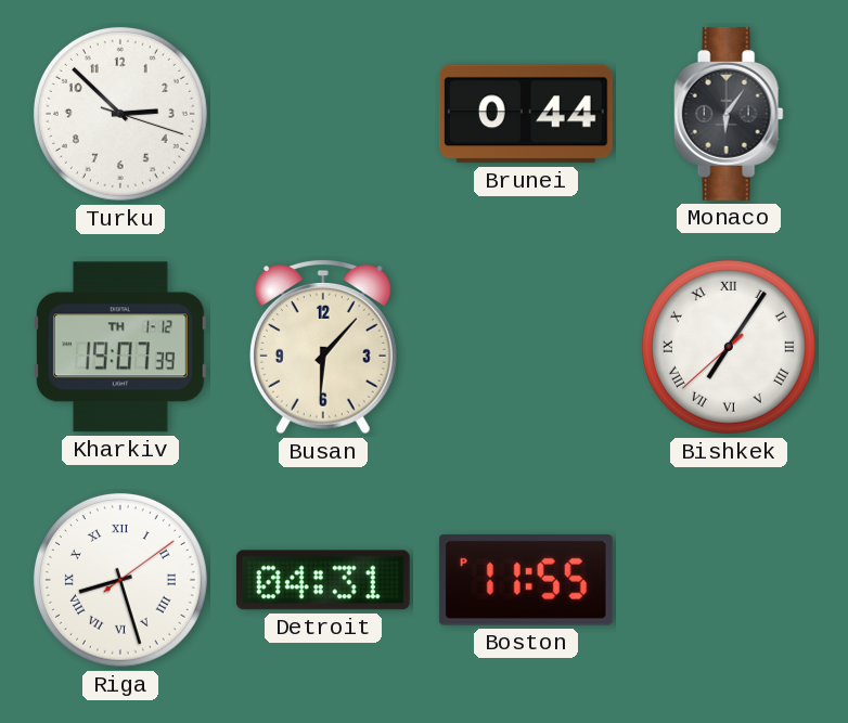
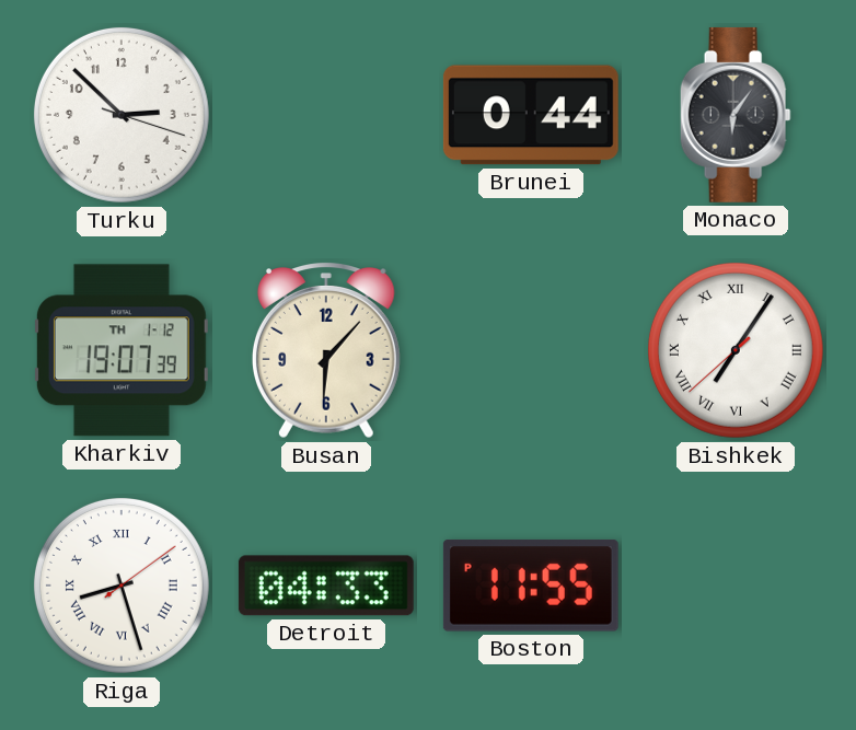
Detroit: 04:31 -> 04:33
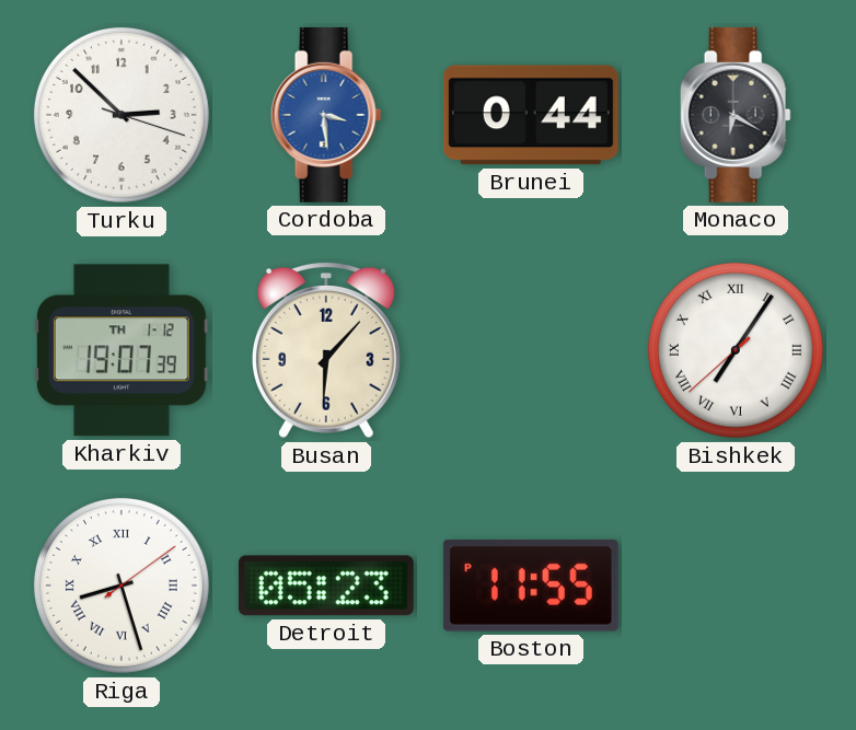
Cordoba: none -> 3:29
Monaco: 6:06 -> 6:20
Detroit: 04:33 -> 05:23
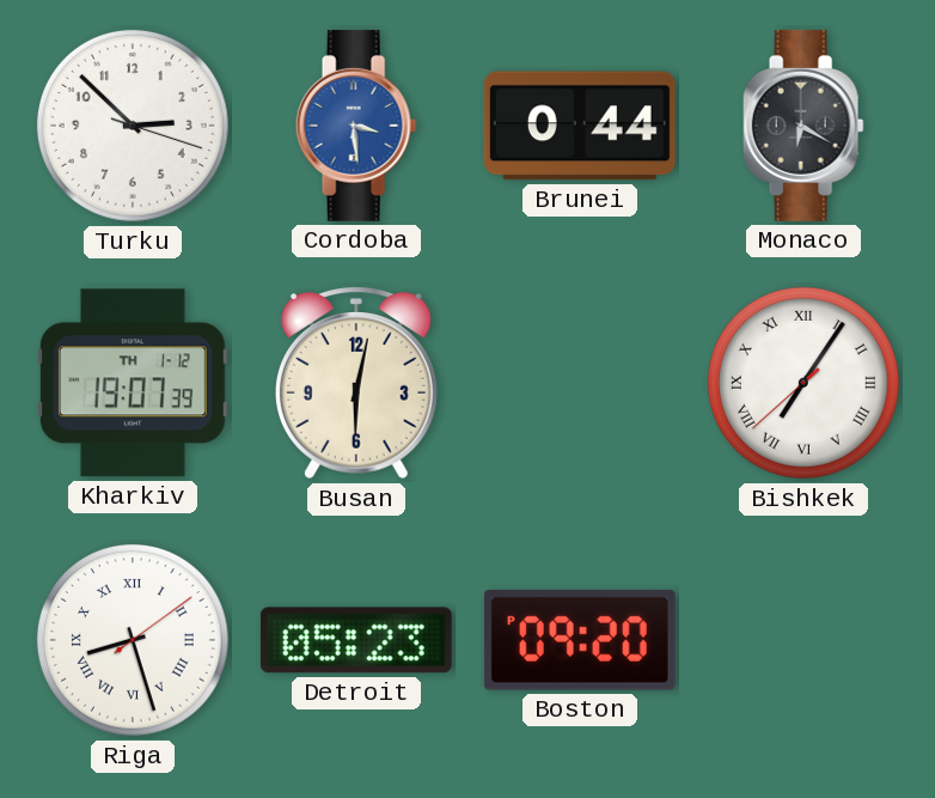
Busan: 6:07 -> 6:02
Boston: 11:55 -> 09:20
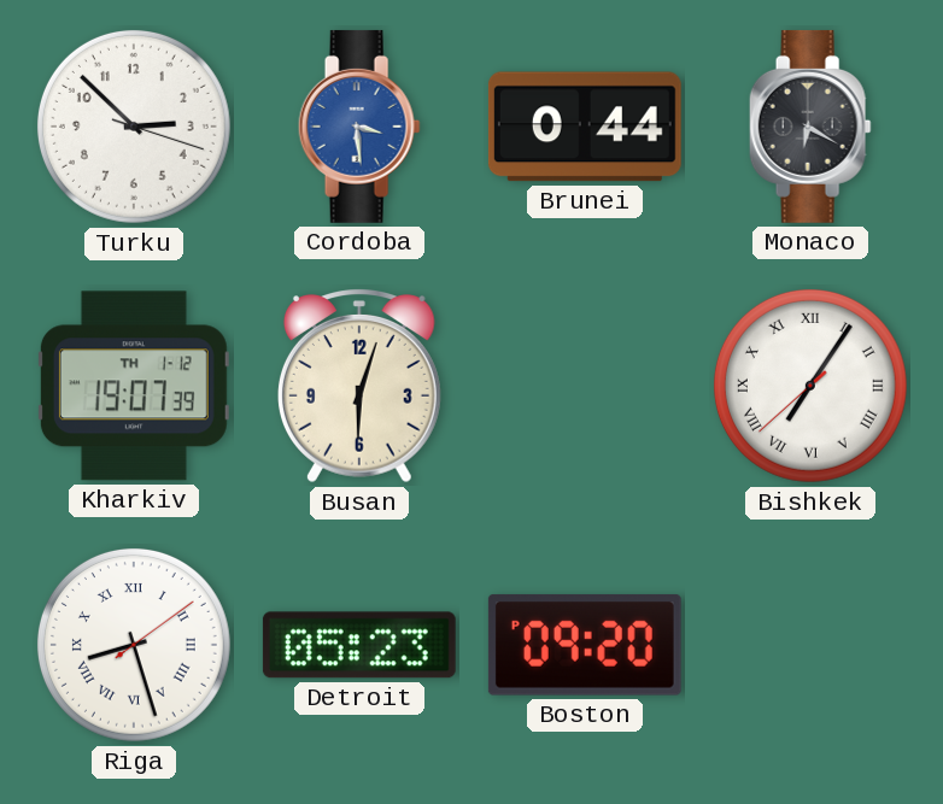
Busan: 6:02 -> 6:03
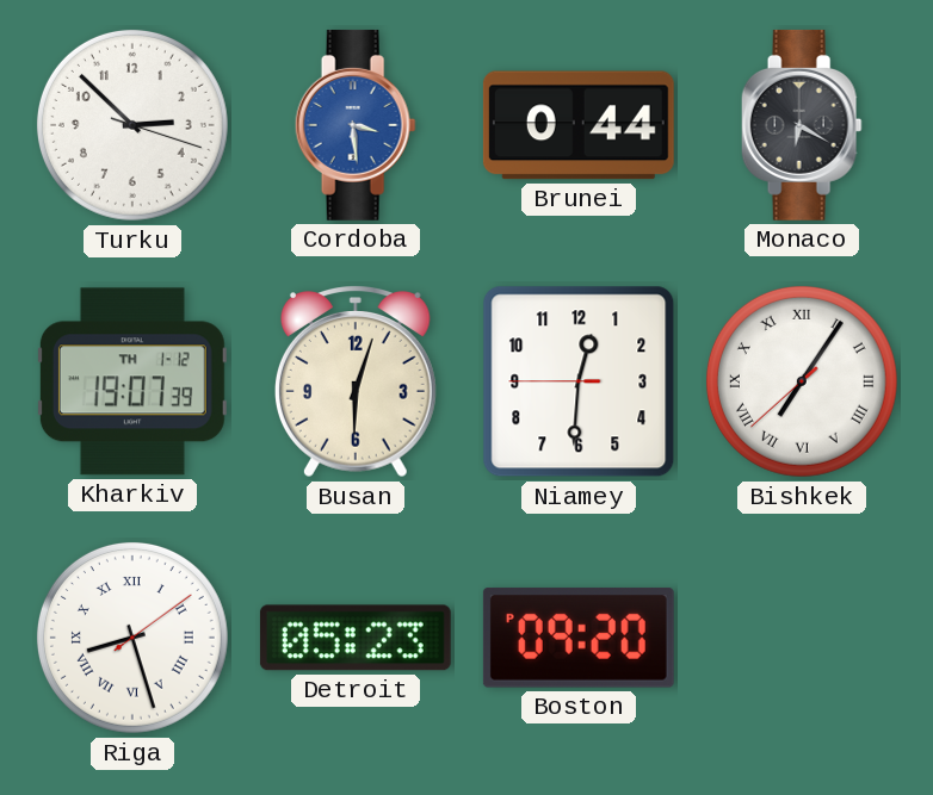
Niamey: none -> 12:30
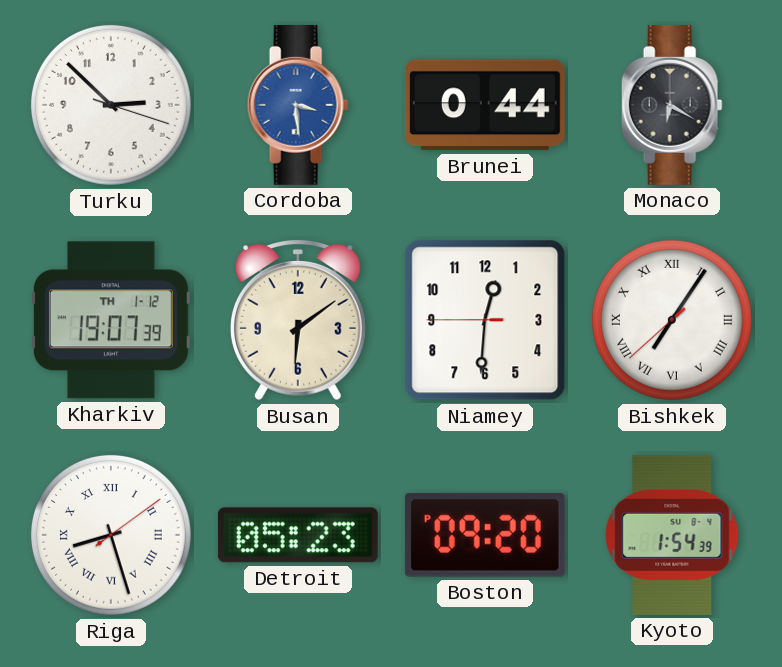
Busan: 6:03 -> 6:09
Kyoto: none -> 1:54
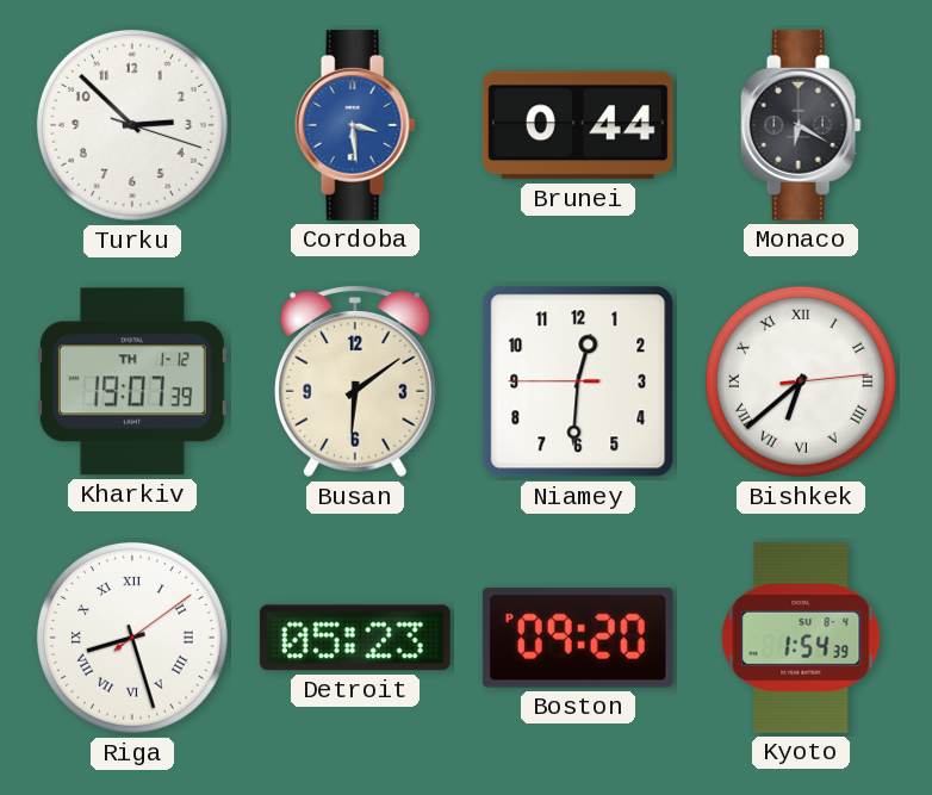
Bishkek: 7:05 -> 6:38
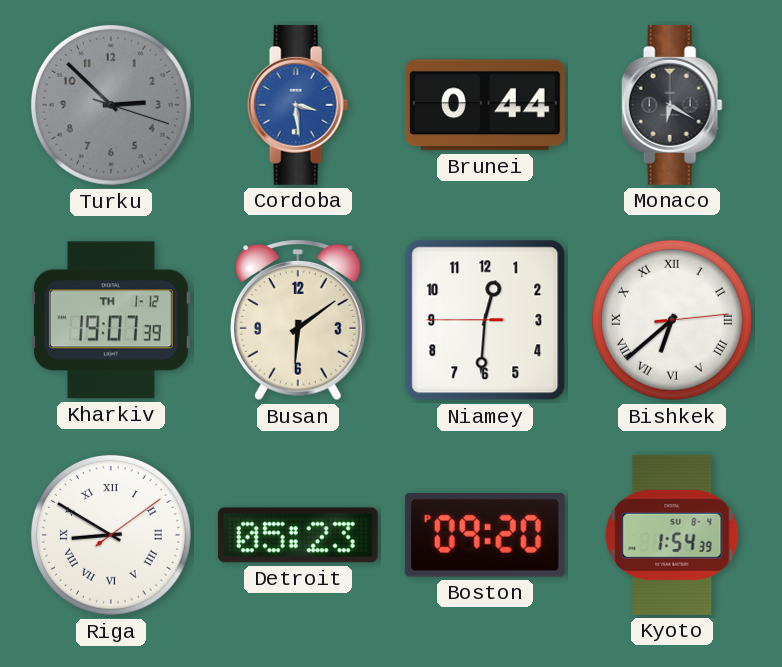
Turku dial: white -> grey
Riga: 8:27 -> 8:50
